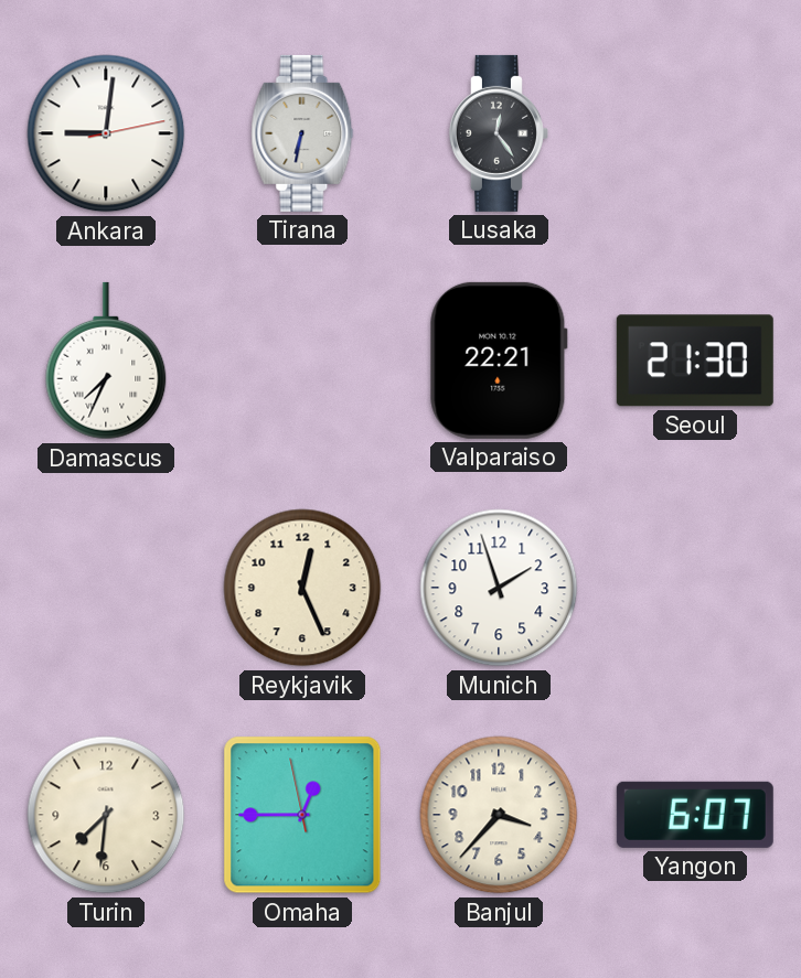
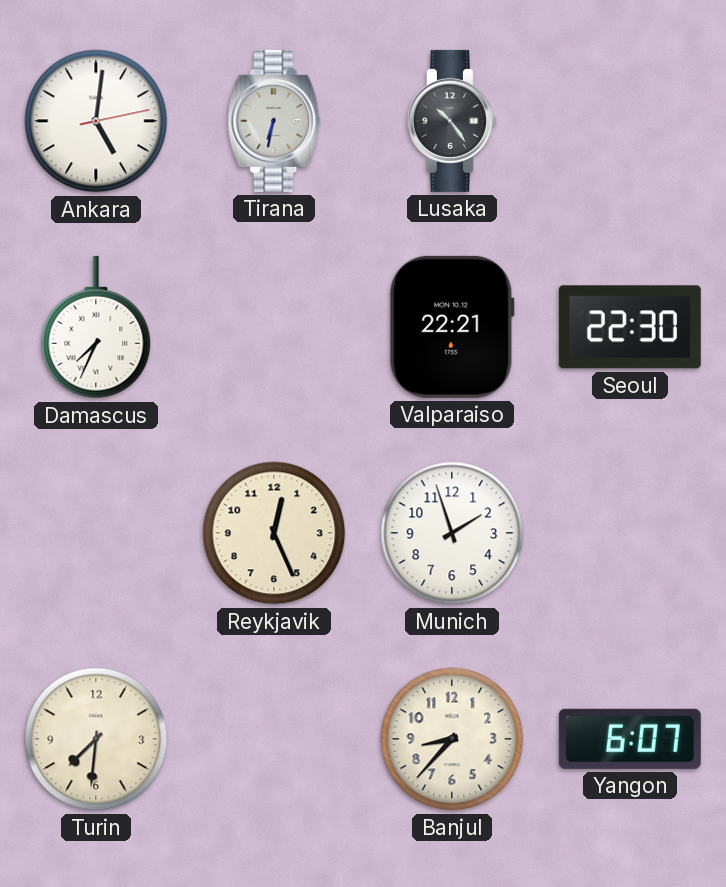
Ankara: 9:01 -> 5:01
Lusaka: 12:24 -> 10:24
Seoul: 21:30 -> 22:30
Omaha: 12:44 -> none
Banjul: 3:37 -> 8:37
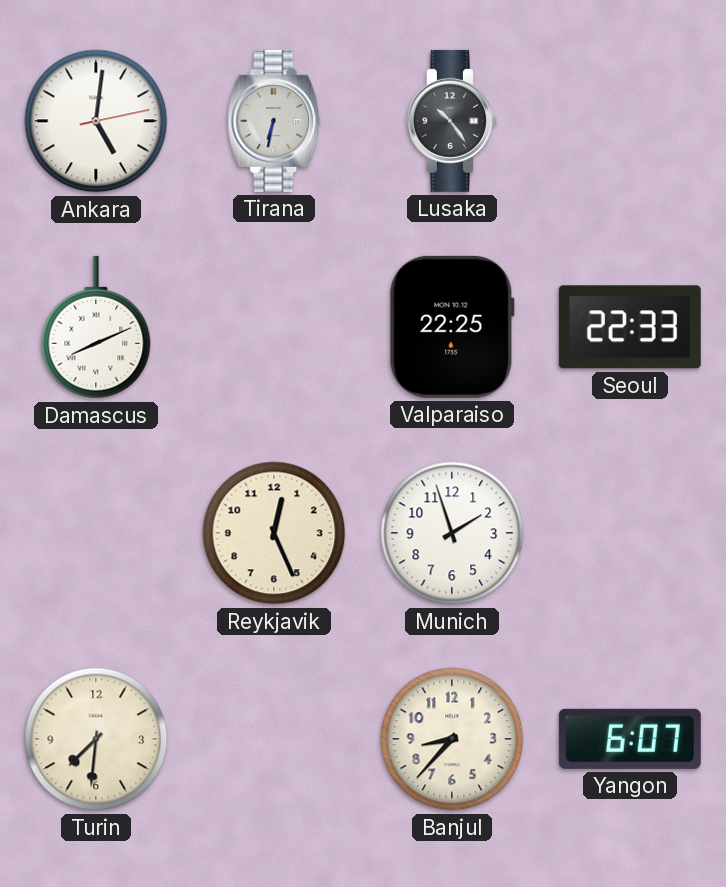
Damascus: 7:34 -> 8:11
Valparaiso: 22:21 -> 22:25
Seoul: 22:30 -> 22:33
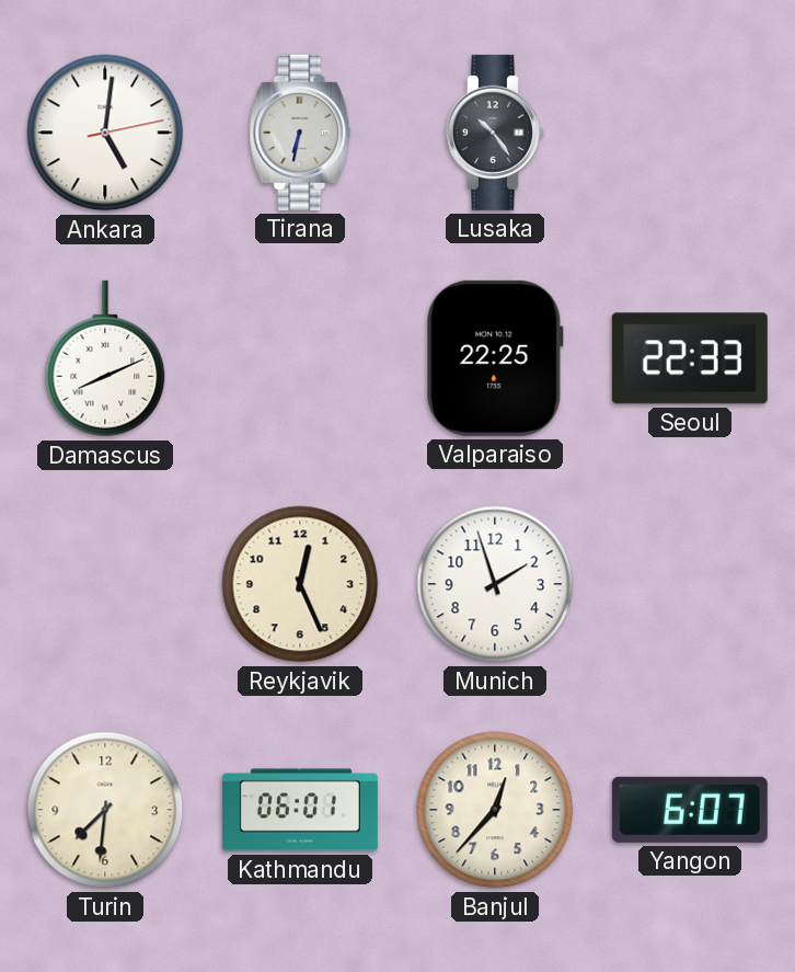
Kathmandu: none -> 06:01
Banjul: 8:37 -> 12:37
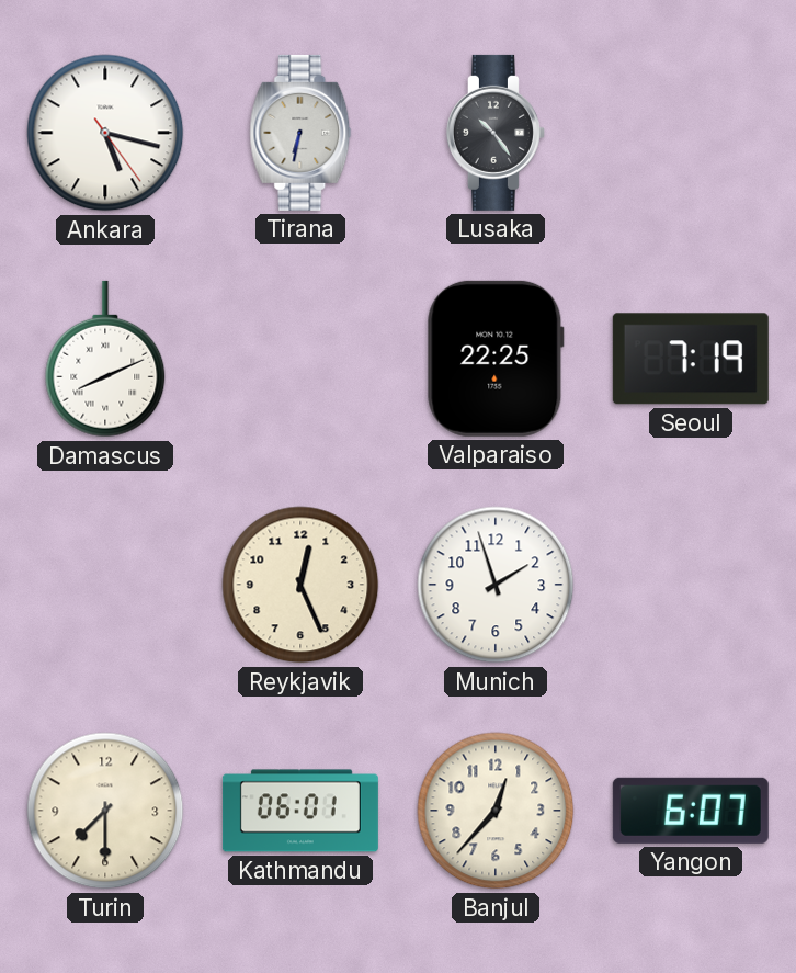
Ankara: 5:01 -> 5:17
Seoul: 22:33 -> 7:19
Turin: 7:31 -> 7:30
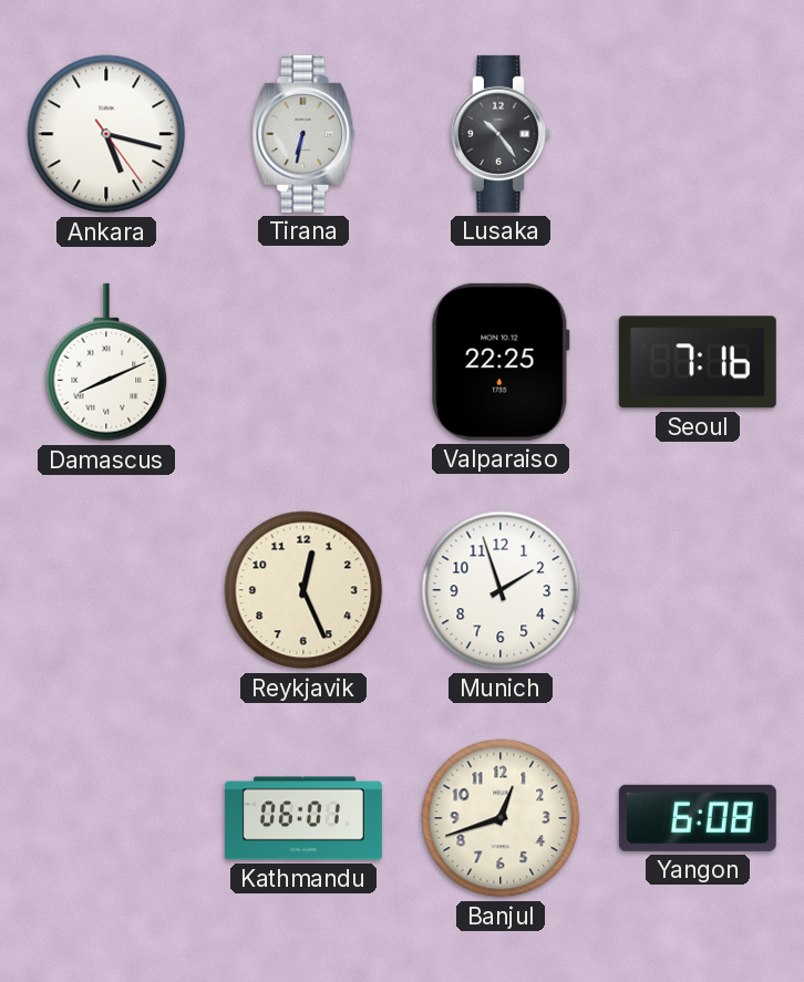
Seoul: 7:19 -> 7:16
Turin: 7:30 -> none
Banjul: 12:37 -> 12:42
Yangon: 6:07 -> 6:08
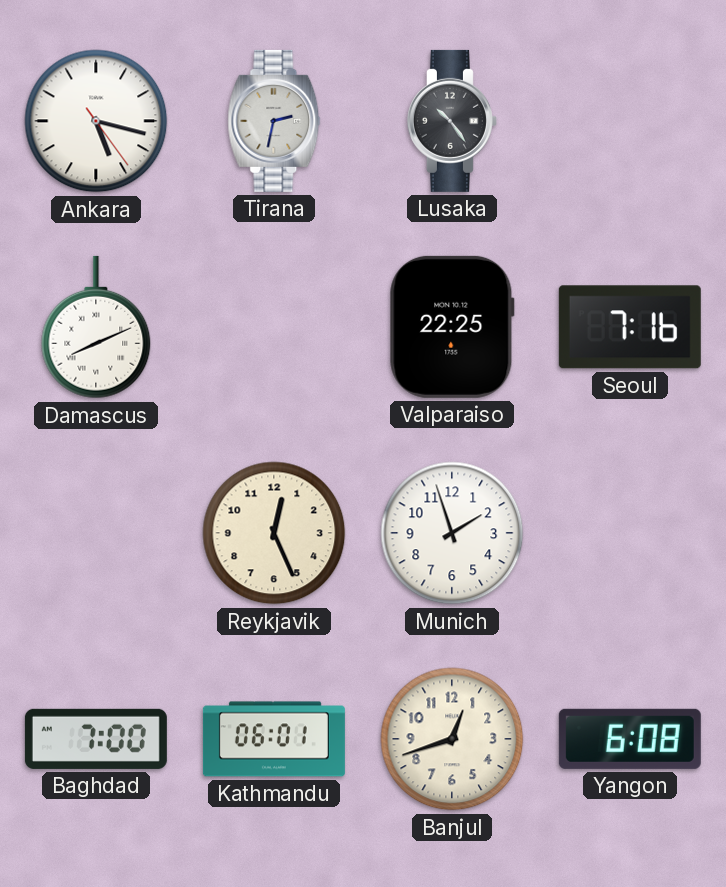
Tirana: 6:32 -> 2:32
Baghdad: none -> 7:00
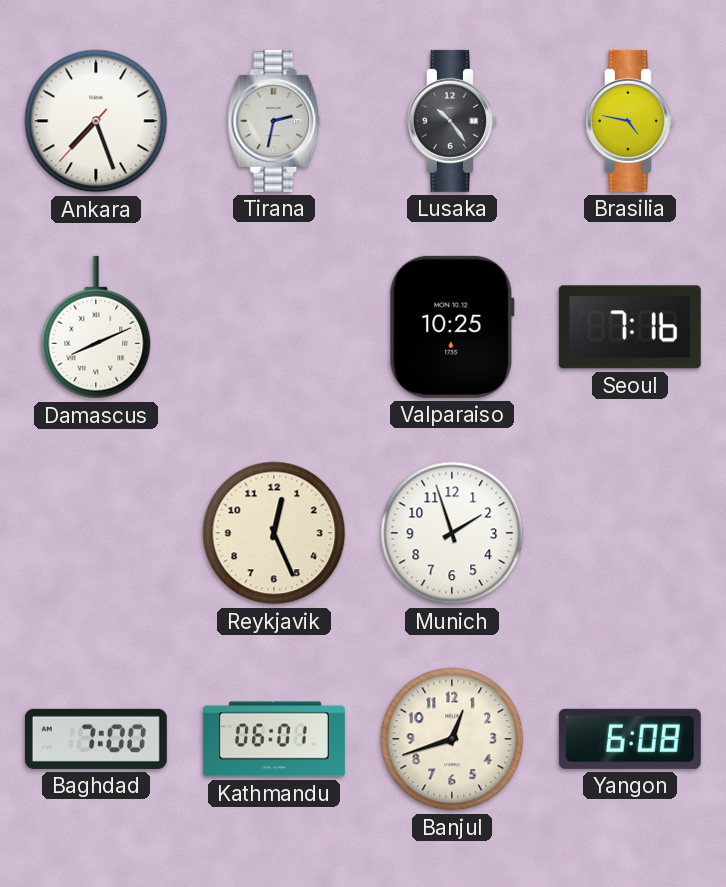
Ankara: 5:17 -> 7:26
Brasilia: none -> 4:47
Valparaiso: 22:25 -> 10:25
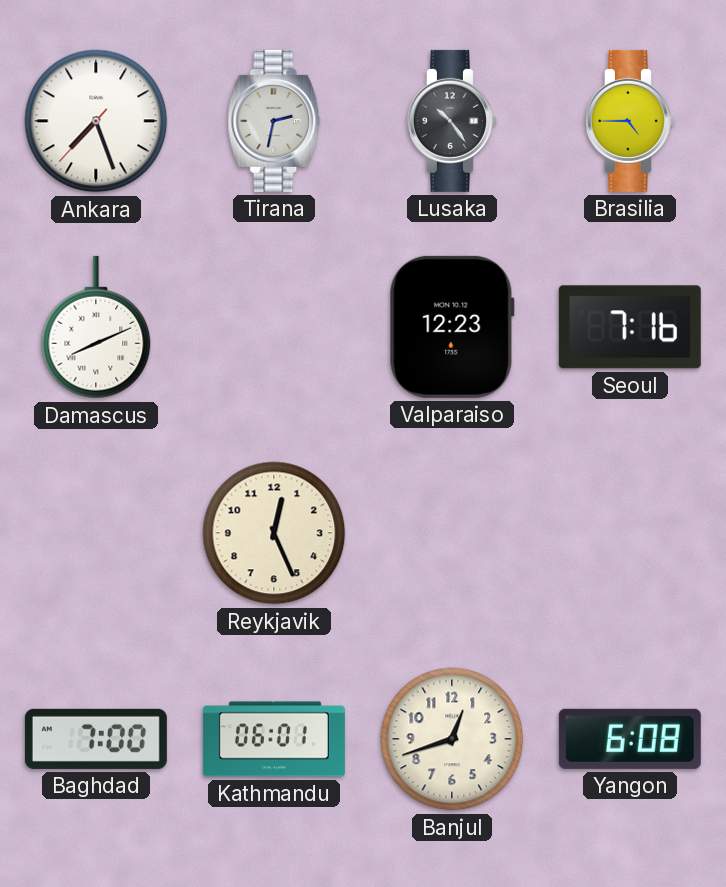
Brasilia: 4:47 -> 4:45
Valparaiso: 10:25 -> 12:23
Munich: 1:57 -> none
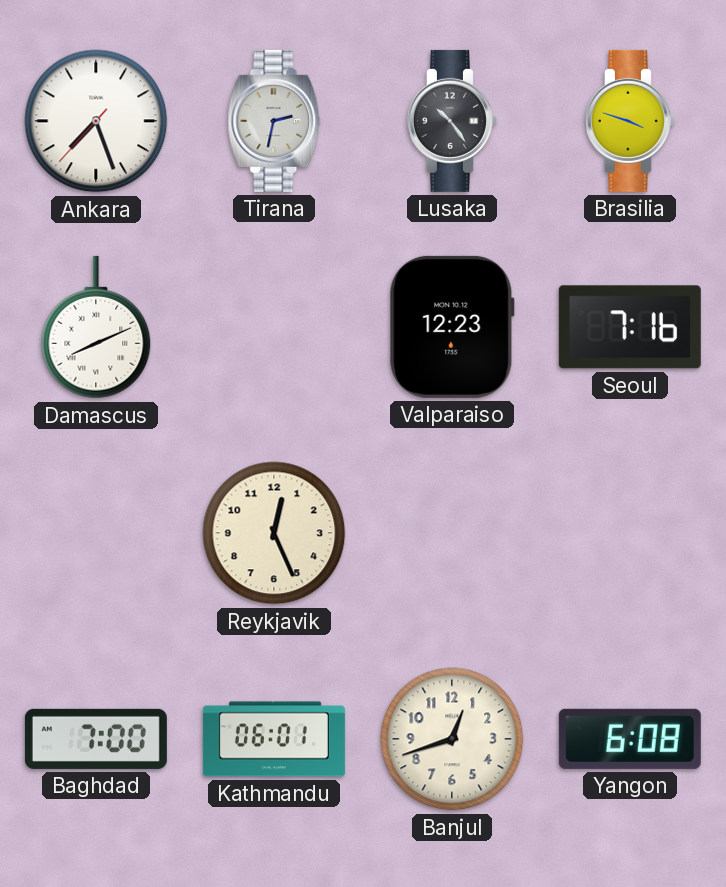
Brasilia: 4:45 -> 3:48
